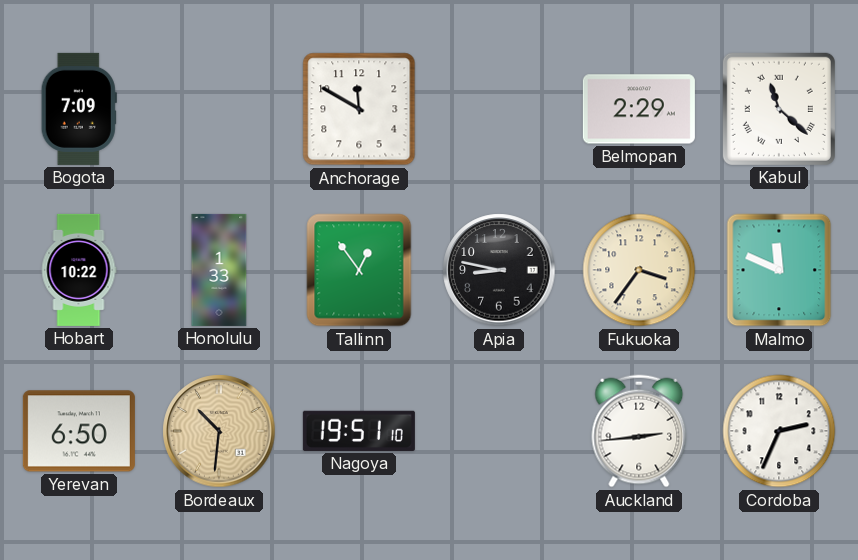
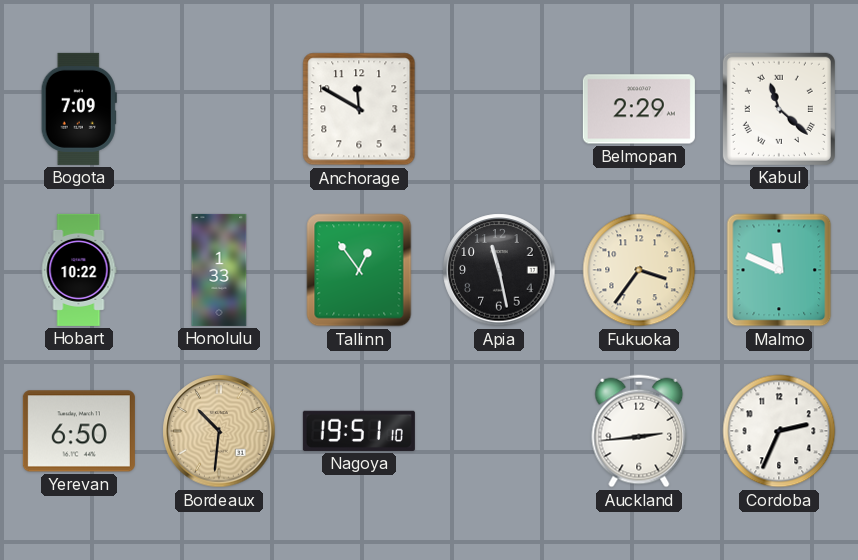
Apia: 8:47 -> 11:28
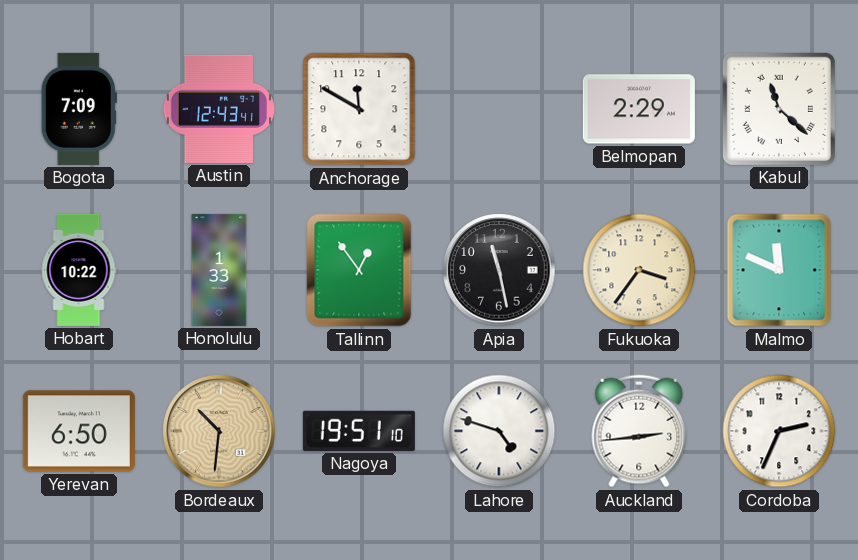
Austin: none -> 12:43
Lahore: none -> 4:48
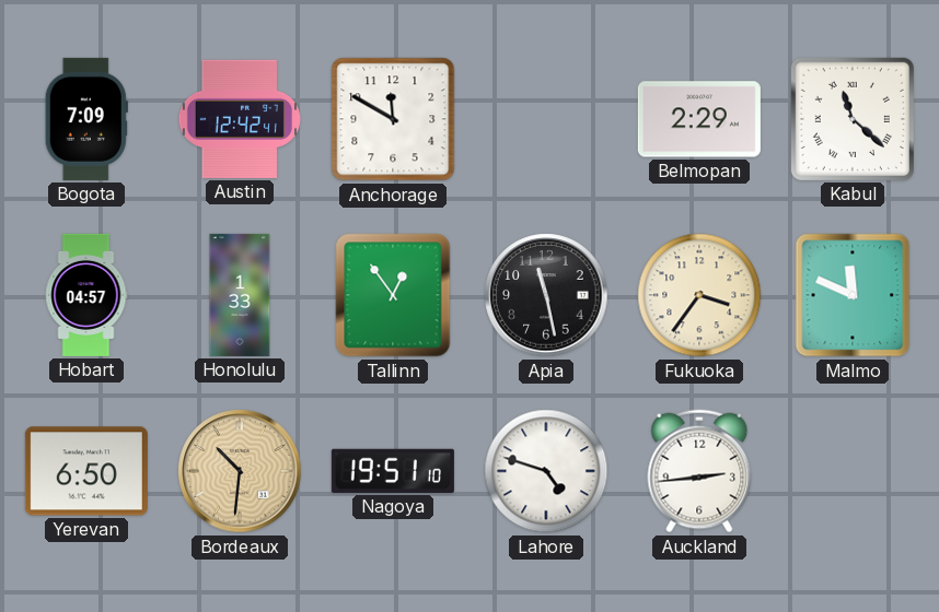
Austin: 12:43 -> 12:42
Hobart: 10:22 -> 04:57
Cordoba: 2:34 -> none
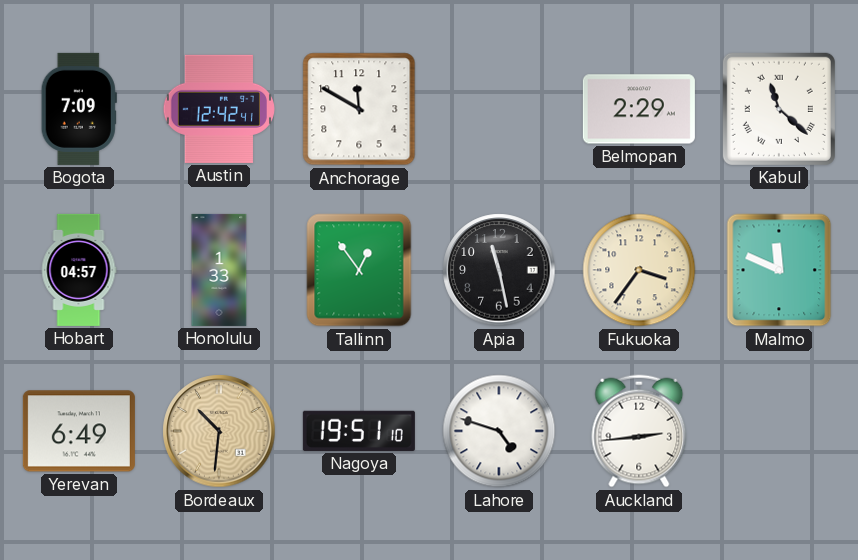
Yerevan: 6:50 -> 6:49
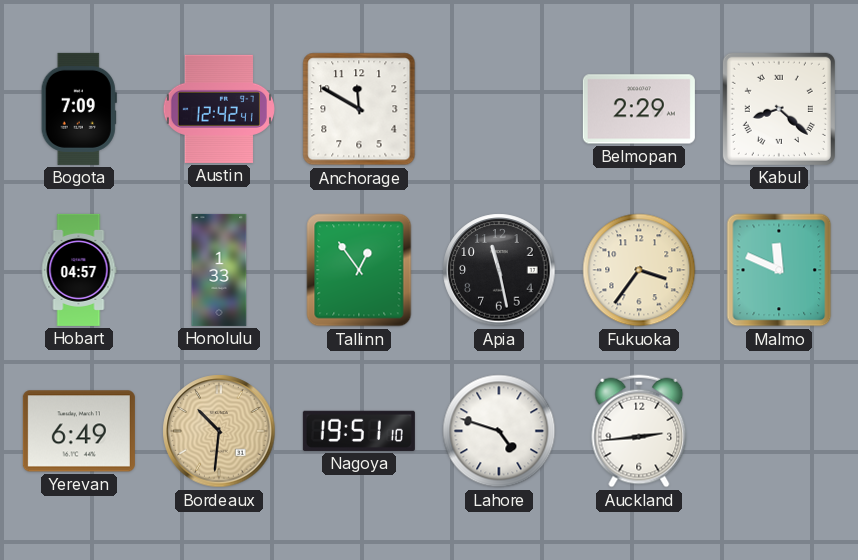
Kabul: 11:22 -> 8:22
